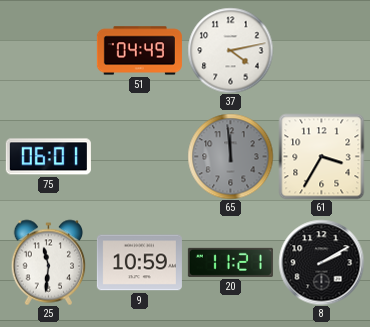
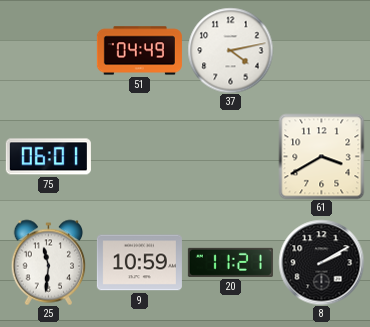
65: 11:59 -> none
61: 3:35 -> 3:40
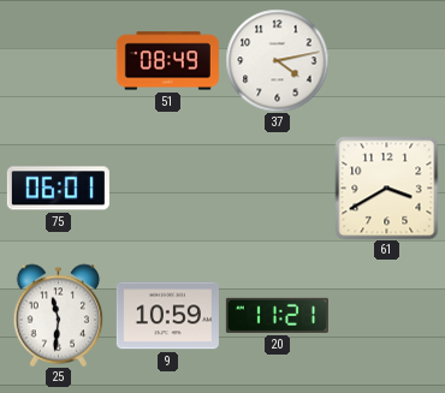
51: 04:49 -> 08:49
8: 2:10 -> none
